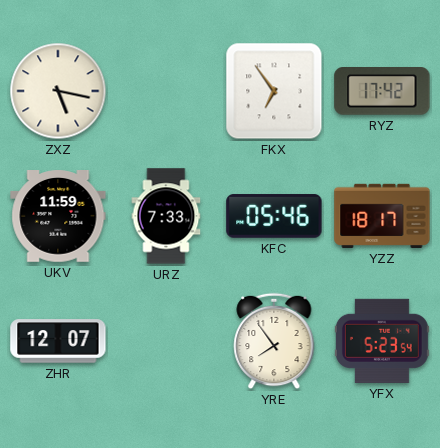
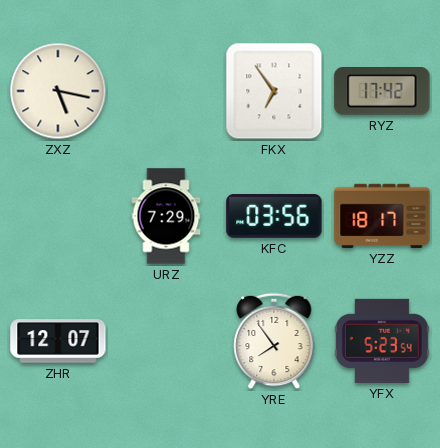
UKV: 11:59 -> none
URZ: 7:33 -> 7:29
KFC: 05:46 -> 03:56
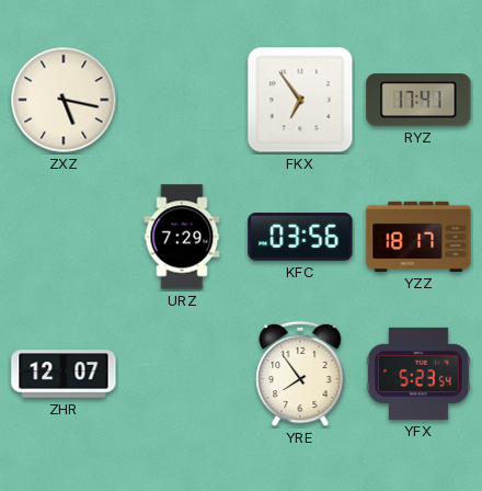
RYZ: 17:42 -> 17:41
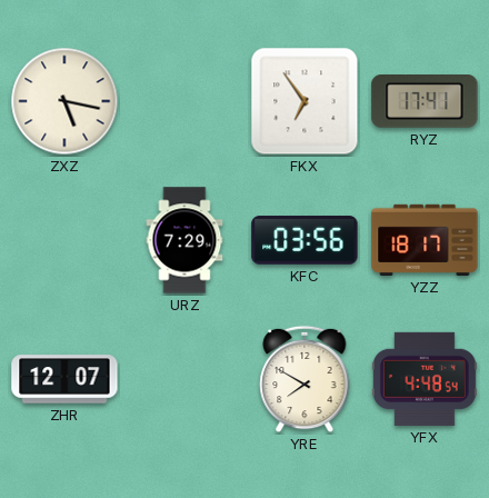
YRE: 7:54 -> 7:50
YFX: 5:23 -> 4:48
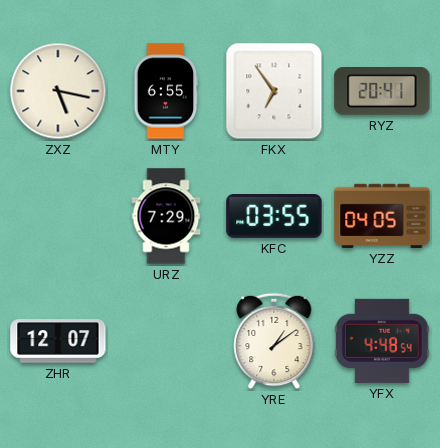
MTY: none -> 6:55
RYZ: 17:41 -> 20:41
KFC: 03:56 -> 03:55
YZZ: 18:17 -> 04:05
YRE: 7:50 -> 1:09
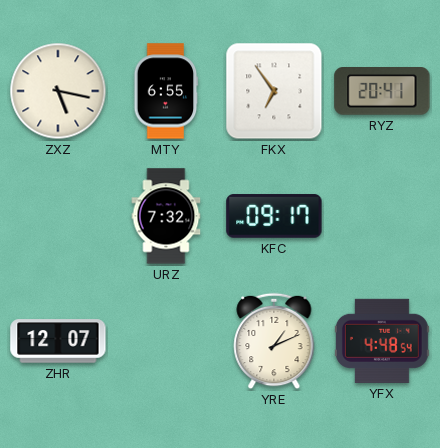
URZ: 7:29 -> 7:32
KFC: 03:55 -> 09:17
YZZ: 04:05 -> none
YRE: 1:09 -> 1:11
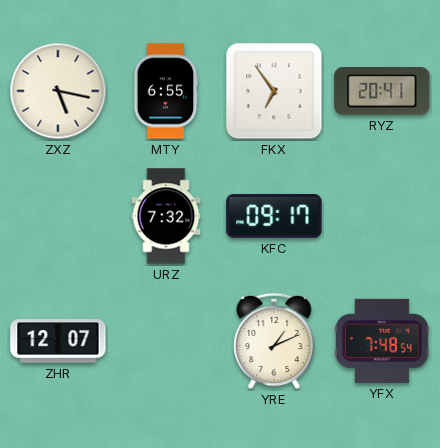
YFX: 4:48 -> 7:48
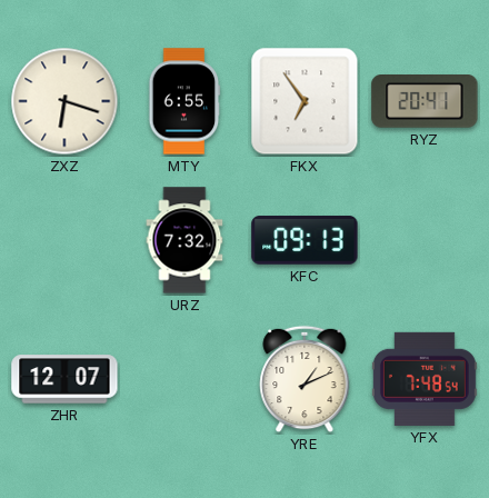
ZXZ: 5:17 -> 6:18
KFC: 09:17 -> 09:13
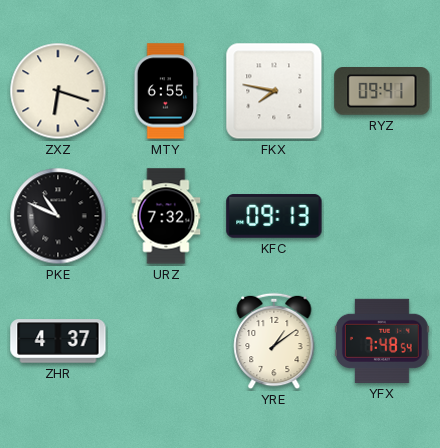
FKX: 6:54 -> 7:47
RYZ: 20:41 -> 09:41
PKE: none -> 10:49
ZHR: 12:07 -> 4:37
YRE: 1:11 -> 1:09
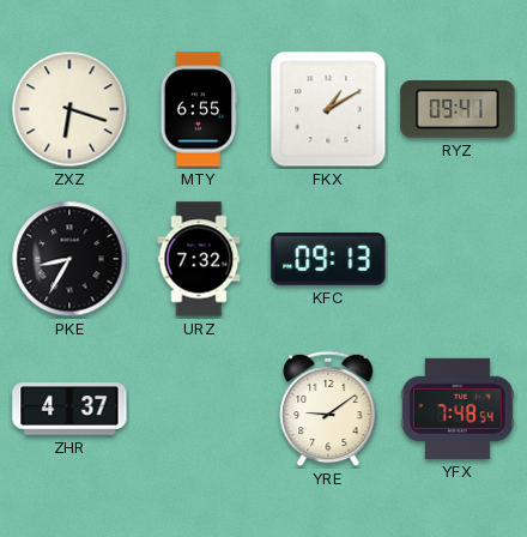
FKX: 7:47 -> 1:10
PKE: 10:49 -> 8:35
YRE: 1:09 -> 9:09
